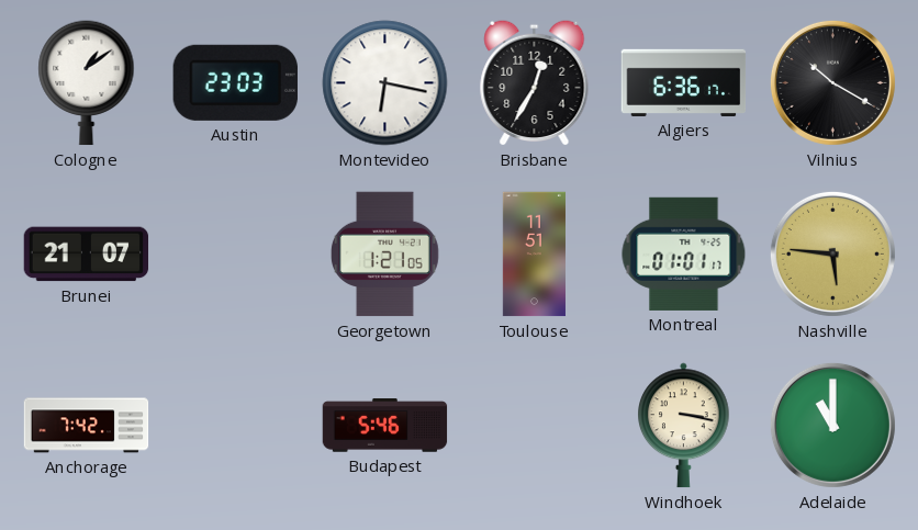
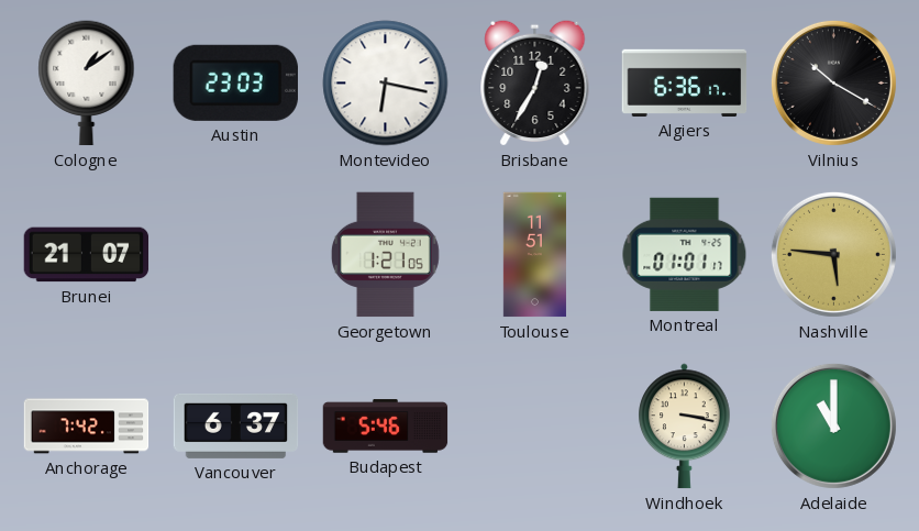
Vancouver: none -> 6:37
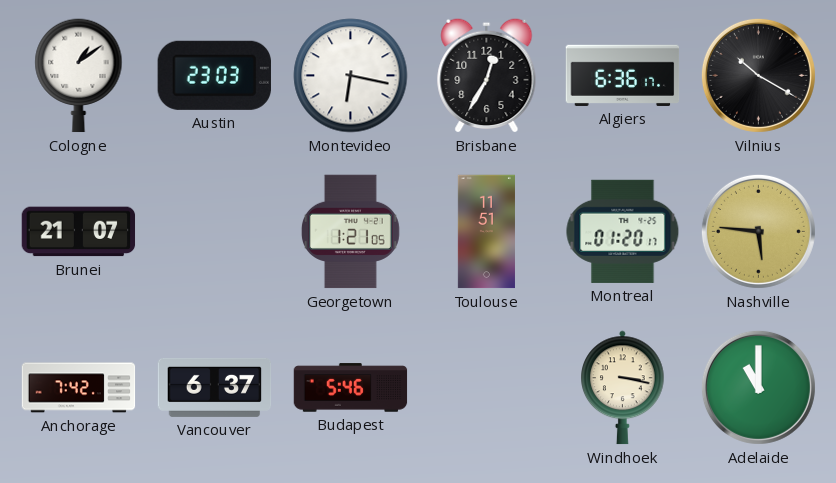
Montreal: 01:01 -> 01:20
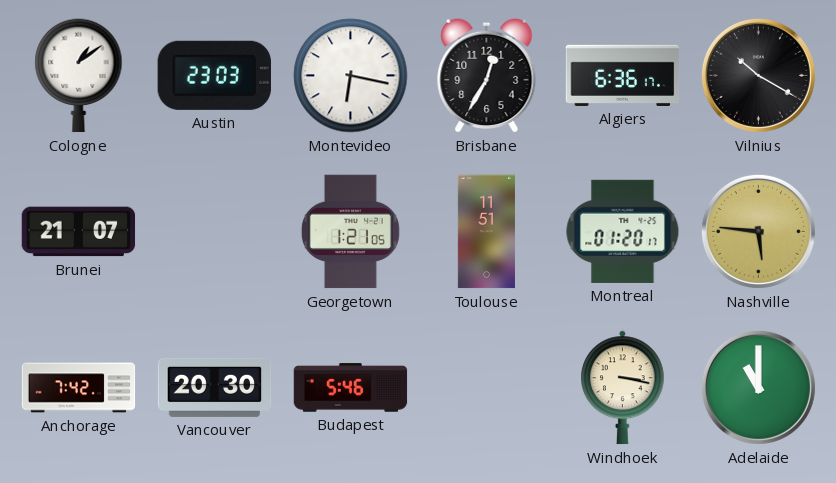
Vancouver: 6:37 -> 20:30
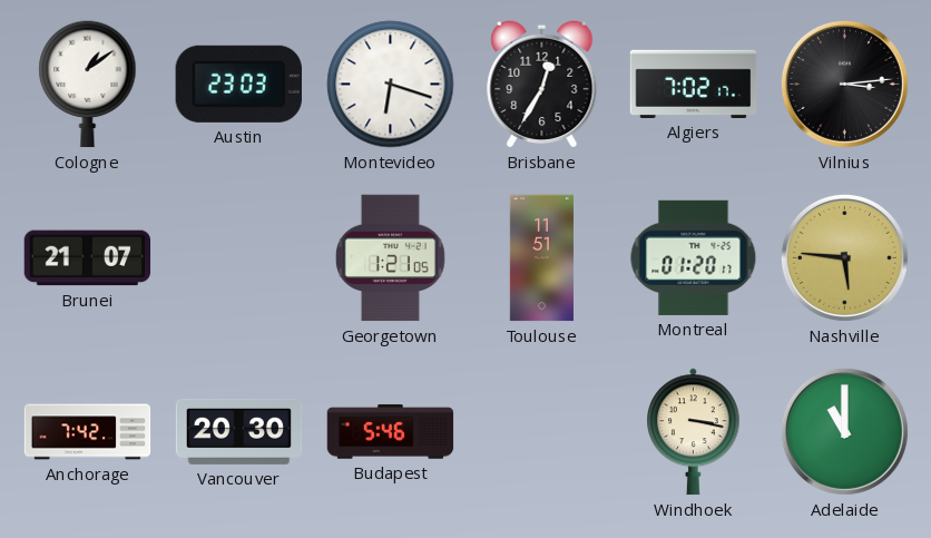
Montevideo: 6:17 -> 6:18
Algiers: 6:36 -> 7:02
Vilnius: 10:20 -> 3:14
